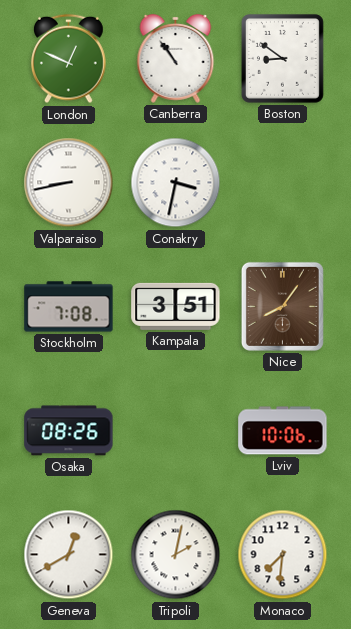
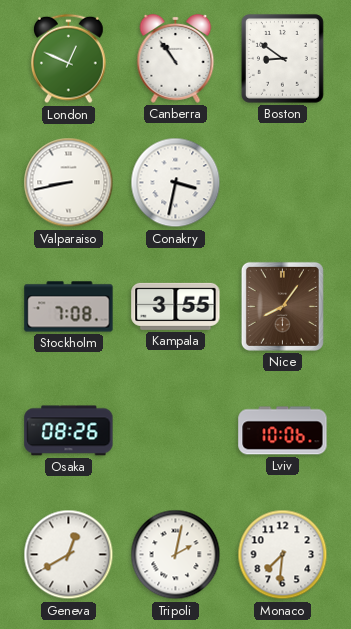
Kampala: 3:51 -> 3:55
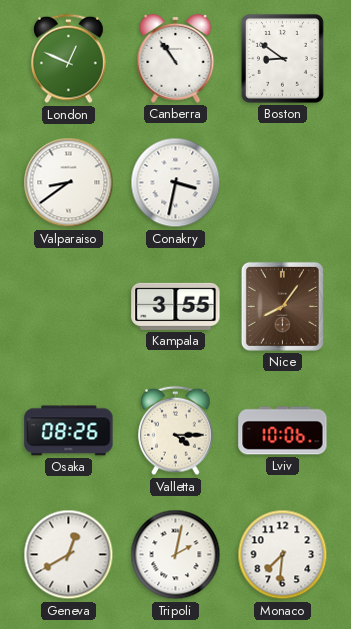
Valparaiso: 8:43 -> 8:39
Stockholm: 7:08 -> none
Valletta: none -> 4:15
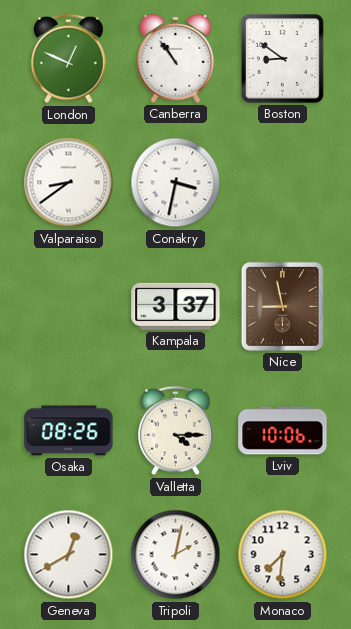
Kampala: 3:55 -> 3:37
Nice: 8:06 -> 8:58
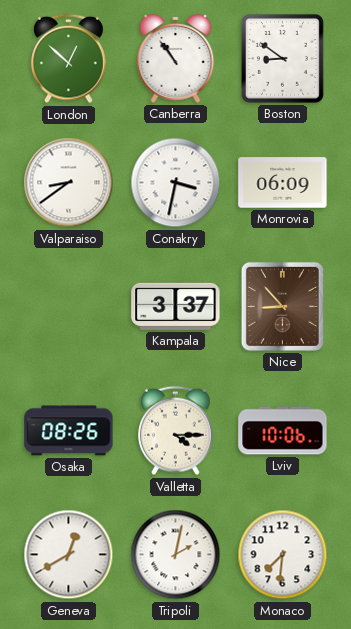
London: 12:49 -> 12:52
Monrovia: none -> 06:09
Nice: 8:58 -> 8:53
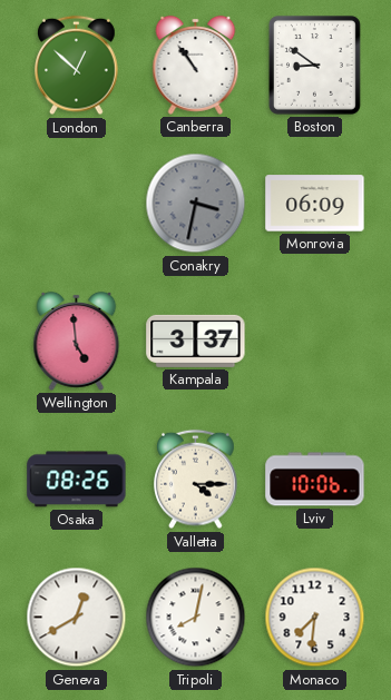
Valparaiso: 8:39 -> none
Conakry dial: white -> grey
Wellington: none -> 4:59
Nice: 8:53 -> none
Tripoli: 2:02 -> 8:02
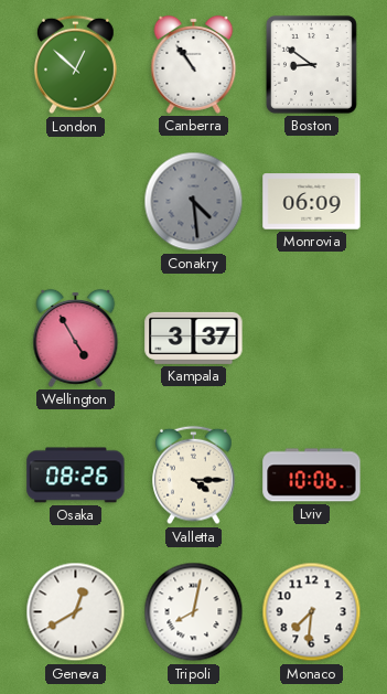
Conakry: 3:32 -> 4:29
Wellington: 4:59 -> 4:55
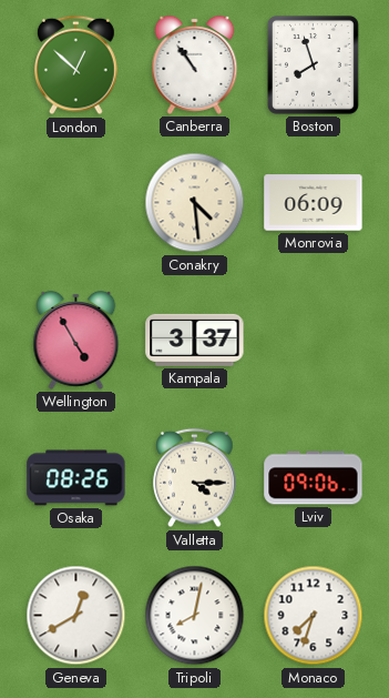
Boston: 8:51 -> 7:57
Conakry dial: grey -> cream
Lviv: 10:06 -> 09:06
Monaco: 7:31 -> 7:33
